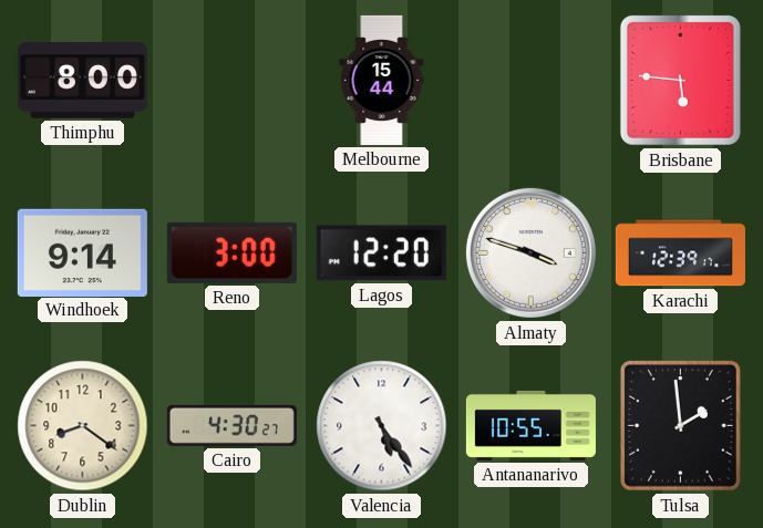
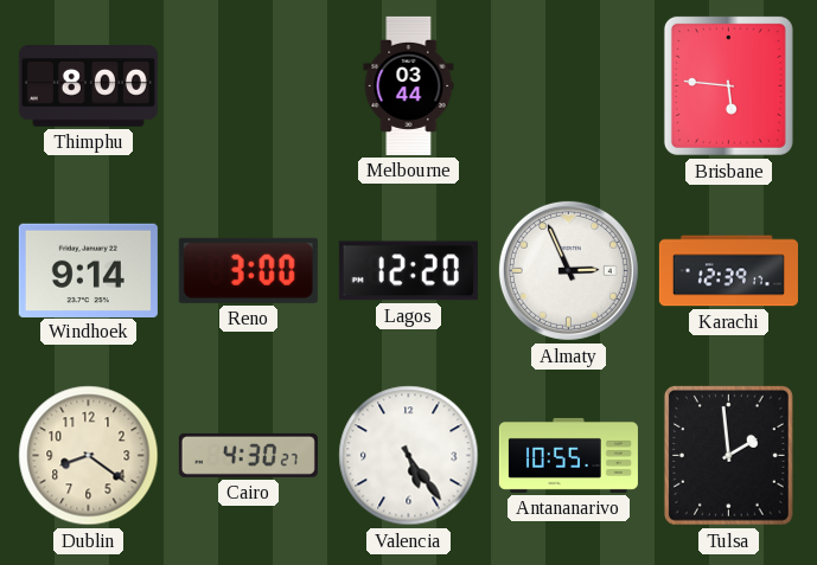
Melbourne: 15:44 -> 03:44
Almaty: 3:48 -> 2:56
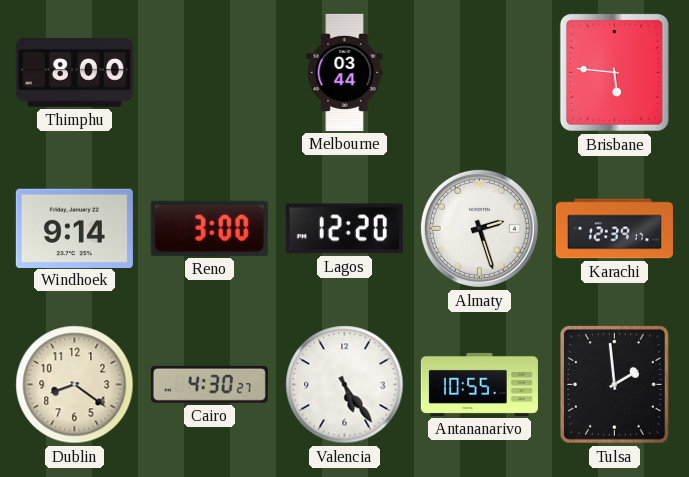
Almaty: 2:56 -> 2:27
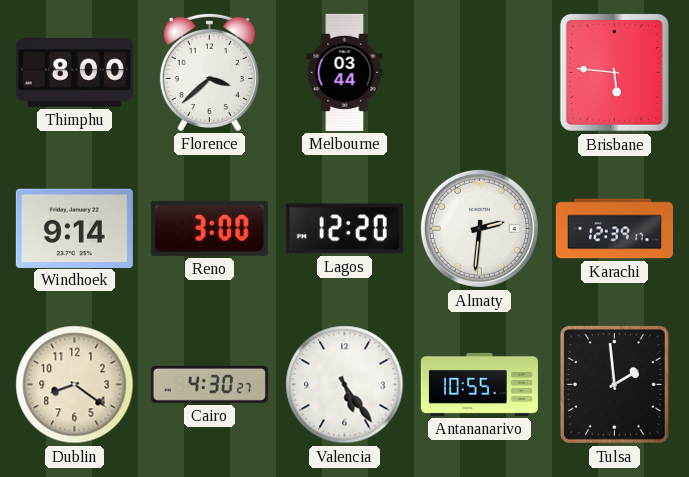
Florence: none -> 3:38
Almaty: 2:27 -> 2:31
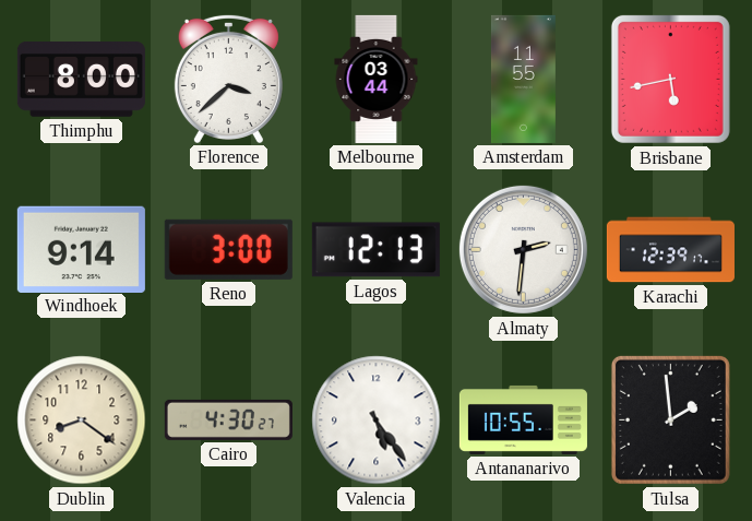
Amsterdam: none -> 11:55
Brisbane: 5:46 -> 5:43
Lagos: 12:20 -> 12:13
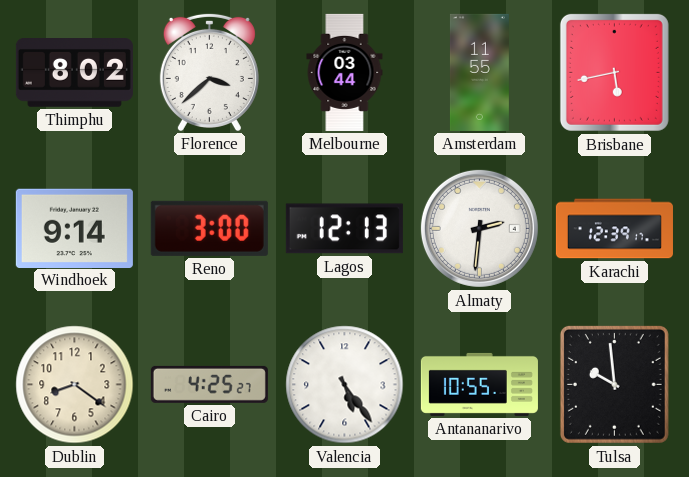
Thimphu: 8:00 -> 8:02
Cairo: 4:30 -> 4:25
Tulsa: 1:59 -> 9:59
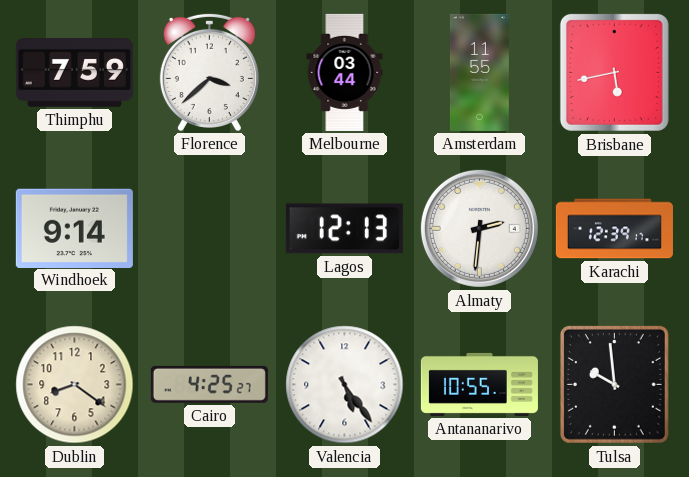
Thimphu: 8:02 -> 7:59
Reno: 3:00 -> none
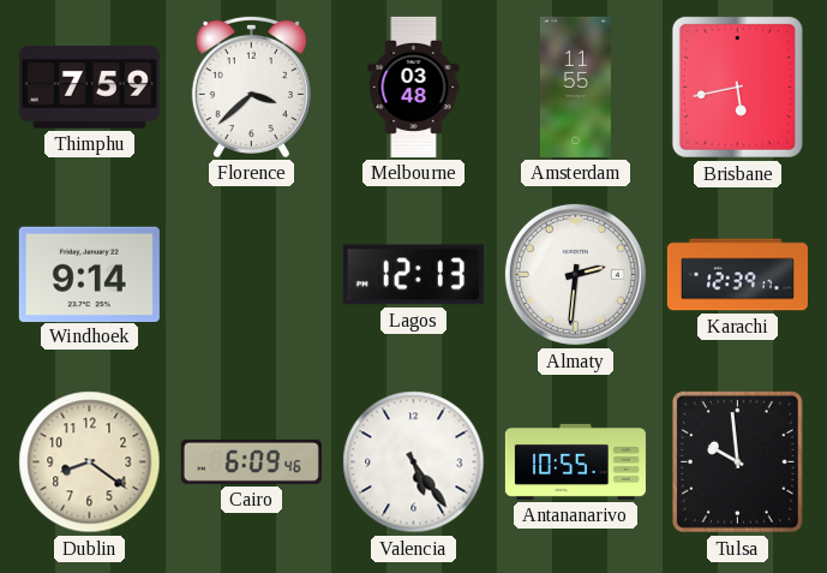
Melbourne: 03:44 -> 03:48
Cairo: 4:25 -> 6:09
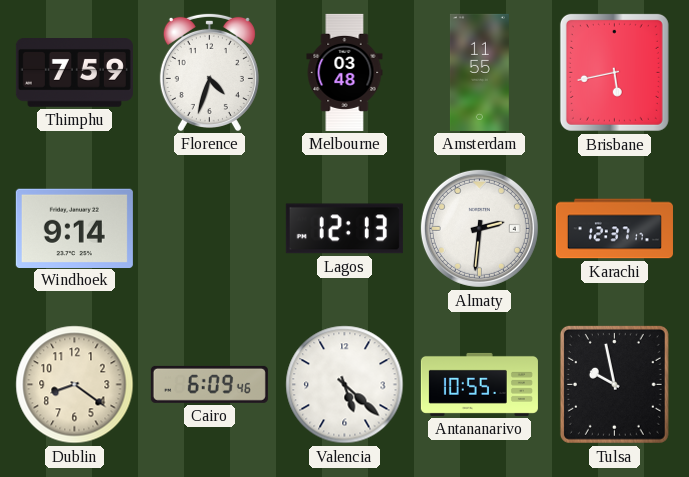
Florence: 3:38 -> 4:33
Karachi: 12:39 -> 12:37
Valencia: 5:24 -> 5:22
Tulsa: 9:59 -> 9:58
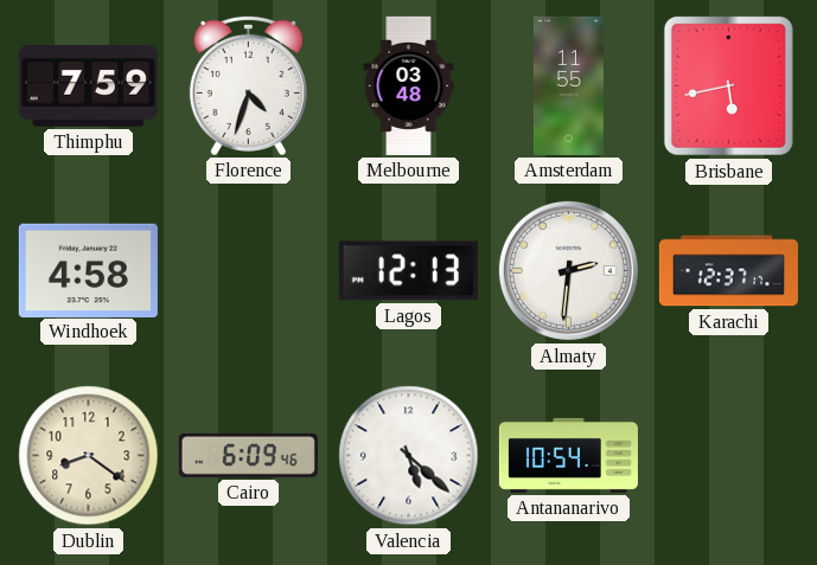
Windhoek: 9:14 -> 4:58
Antananarivo: 10:55 -> 10:54
Tulsa: 9:58 -> none
